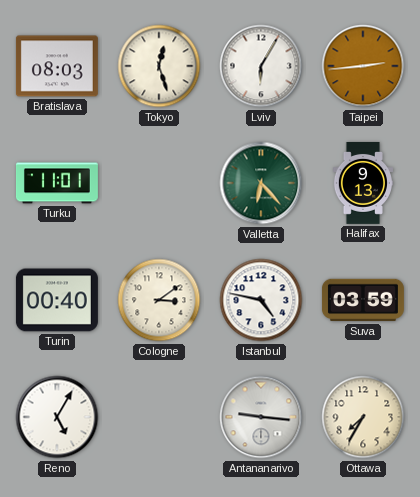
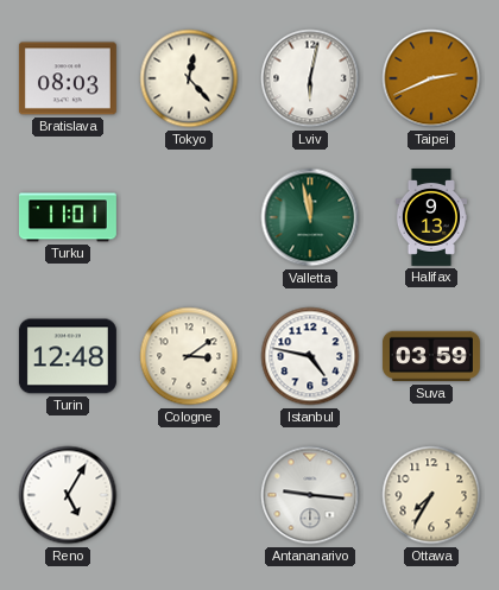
Tokyo: 12:27 -> 12:23
Lviv: 6:05 -> 6:02
Taipei: 2:44 -> 2:41
Valletta: 6:23 -> 11:58
Turin: 00:40 -> 12:48
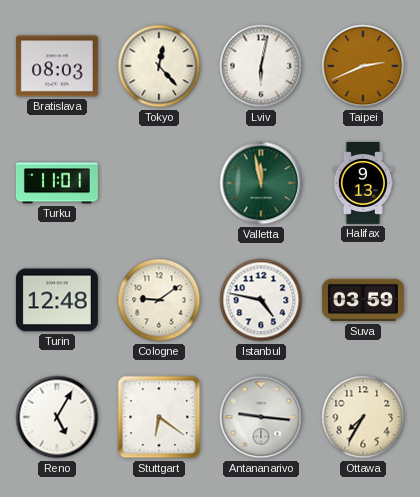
Cologne: 3:09 -> 9:09
Stuttgart: none -> 6:21
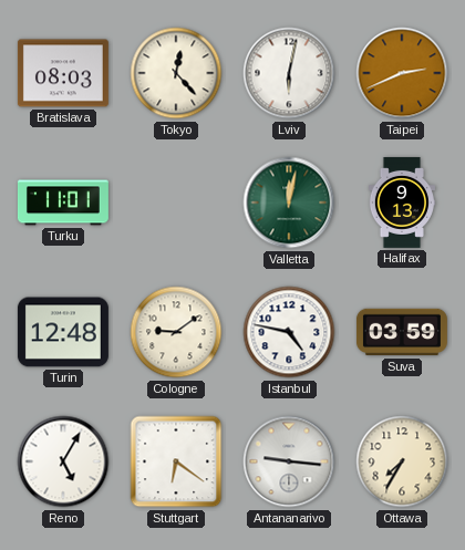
Valletta: 11:58 -> 12:02
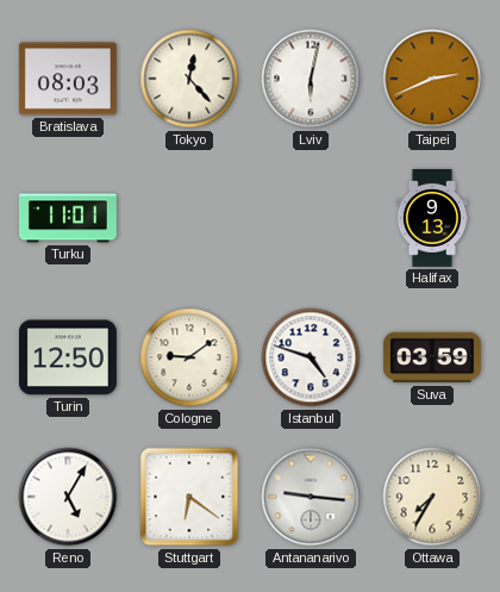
Valletta: 12:02 -> none
Turin: 12:48 -> 12:50
Istanbul: 4:47 -> 4:48
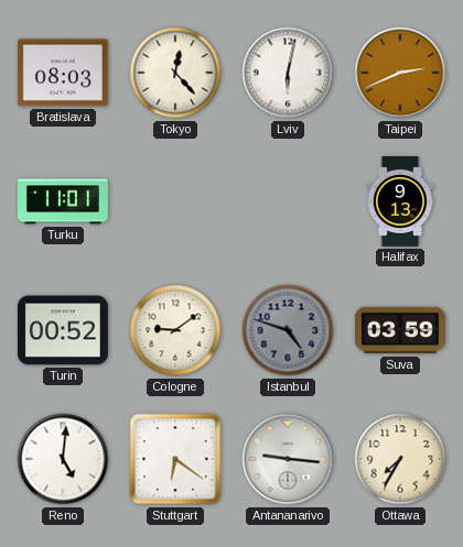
Turin: 12:50 -> 00:52
Istanbul dial: white -> grey
Reno: 5:05 -> 5:01
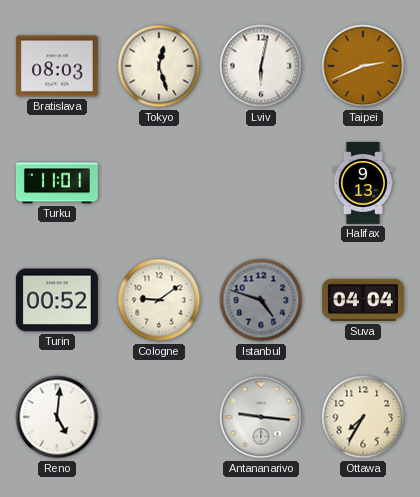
Tokyo: 12:23 -> 12:27
Suva: 03:59 -> 04:04
Stuttgart: 6:21 -> none
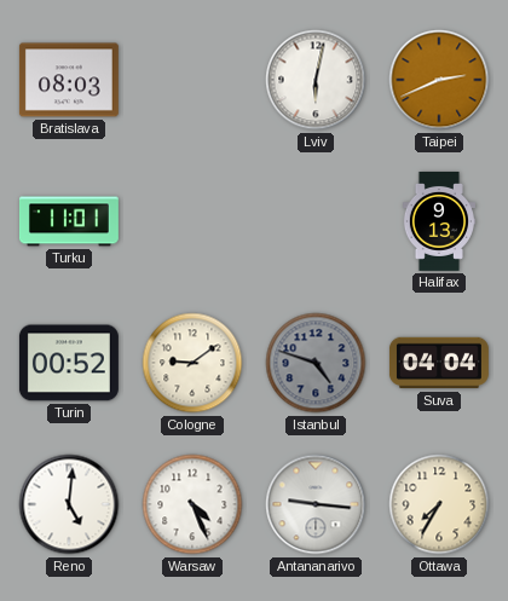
Tokyo: 12:27 -> none
Warsaw: none -> 4:26
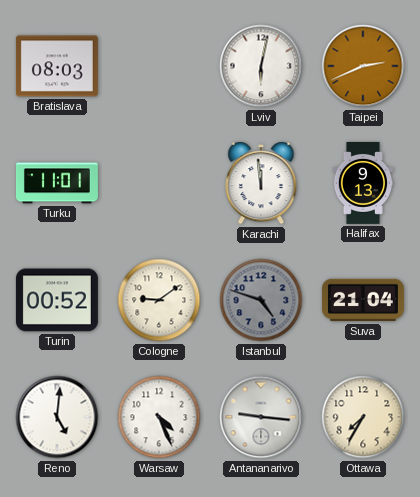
Karachi: none -> 11:59
Suva: 04:04 -> 21:04
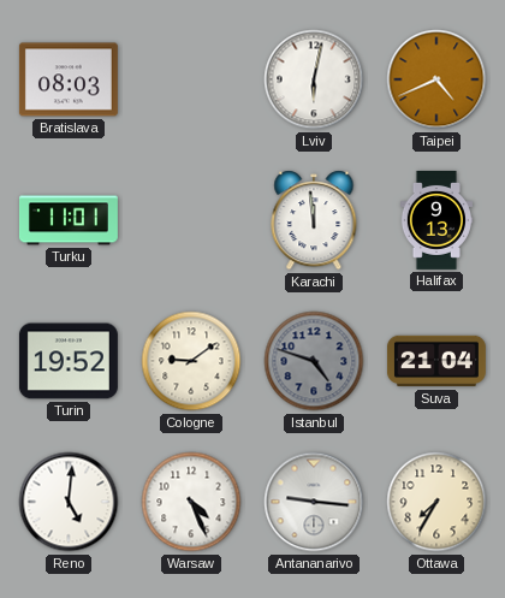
Taipei: 2:41 -> 4:41
Turin: 00:52 -> 19:52
